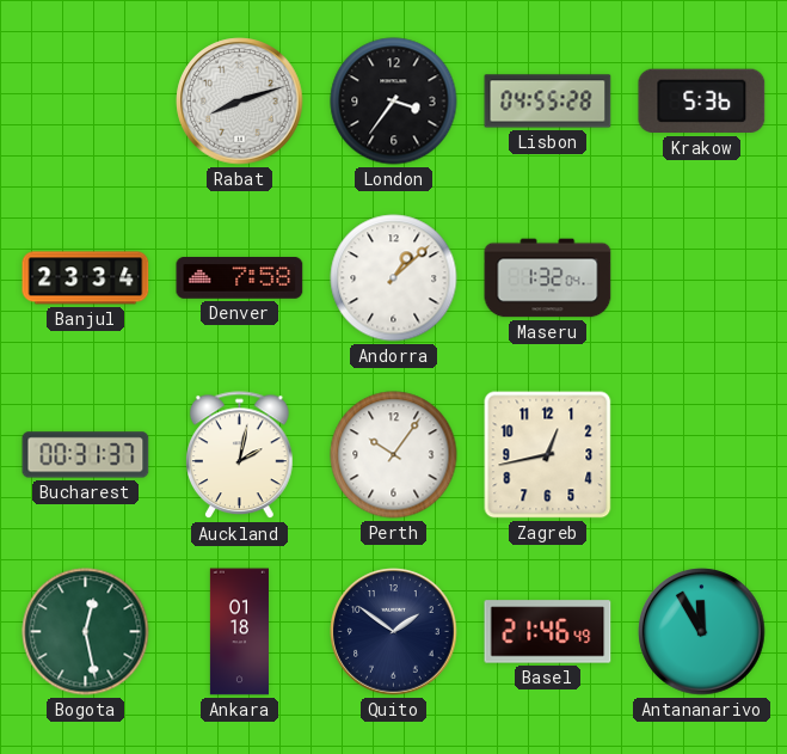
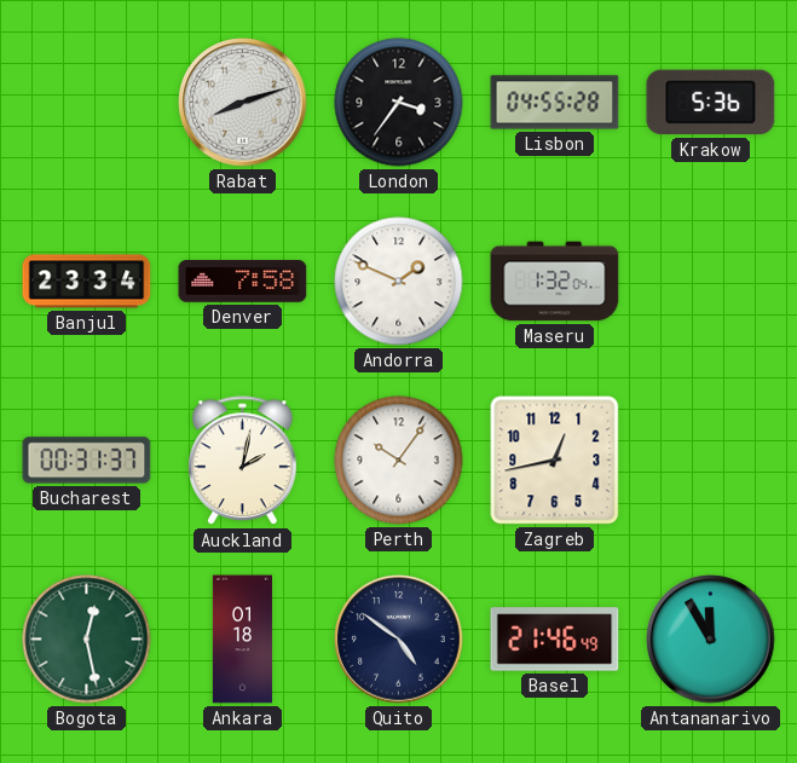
Andorra: 1:08 -> 1:49
Quito: 1:51 -> 4:51
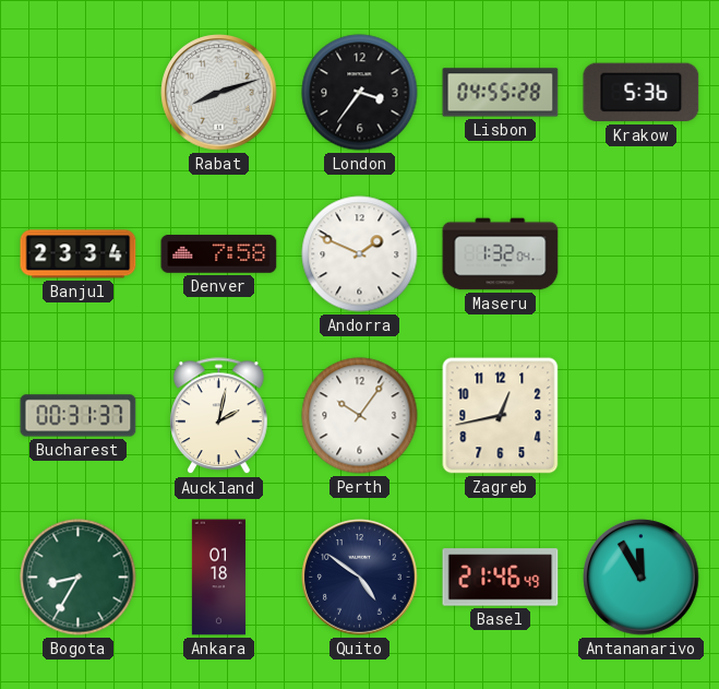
Bogota: 12:28 -> 8:35
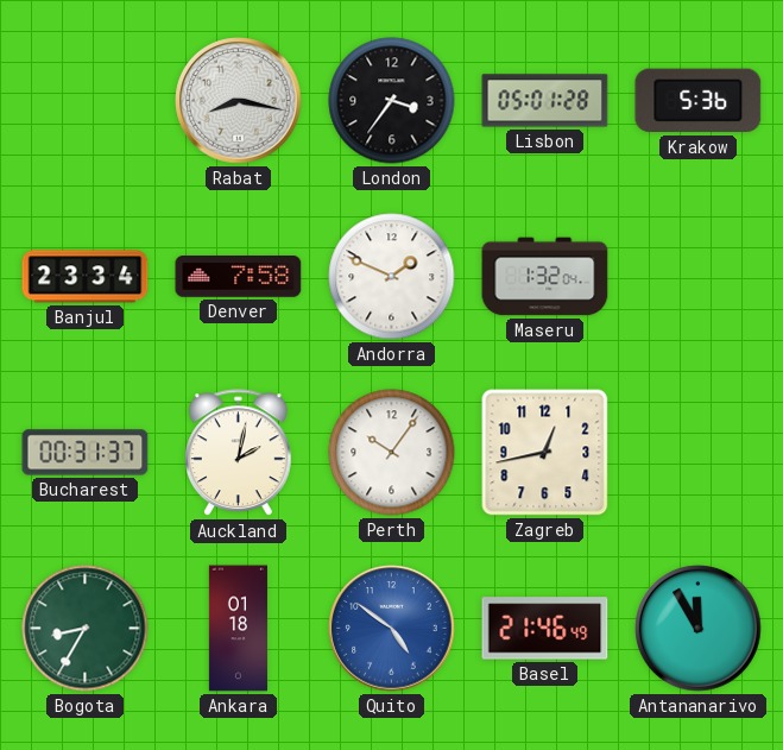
Rabat: 8:12 -> 8:17
Lisbon: 04:55 -> 05:01
Quito dial: navy -> blue
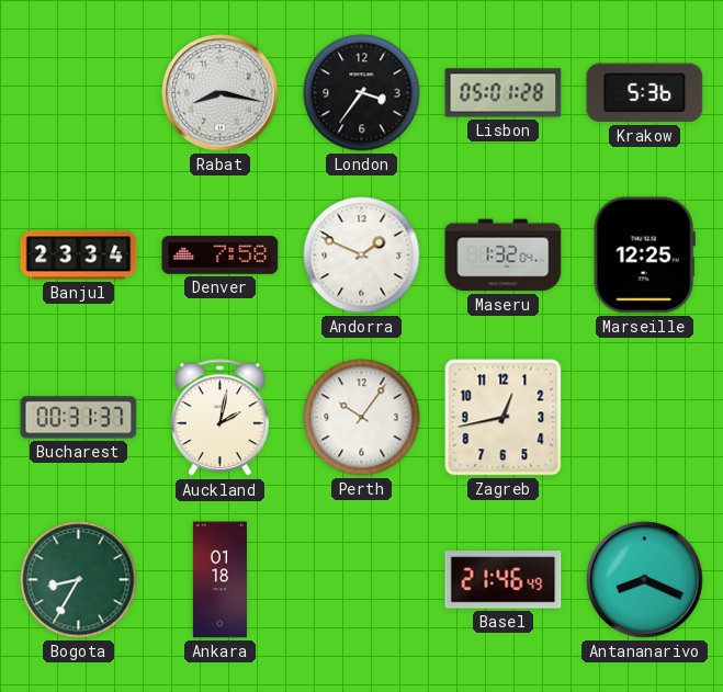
Marseille: none -> 12:25
Quito: 4:51 -> none
Antananarivo: 11:55 -> 8:19
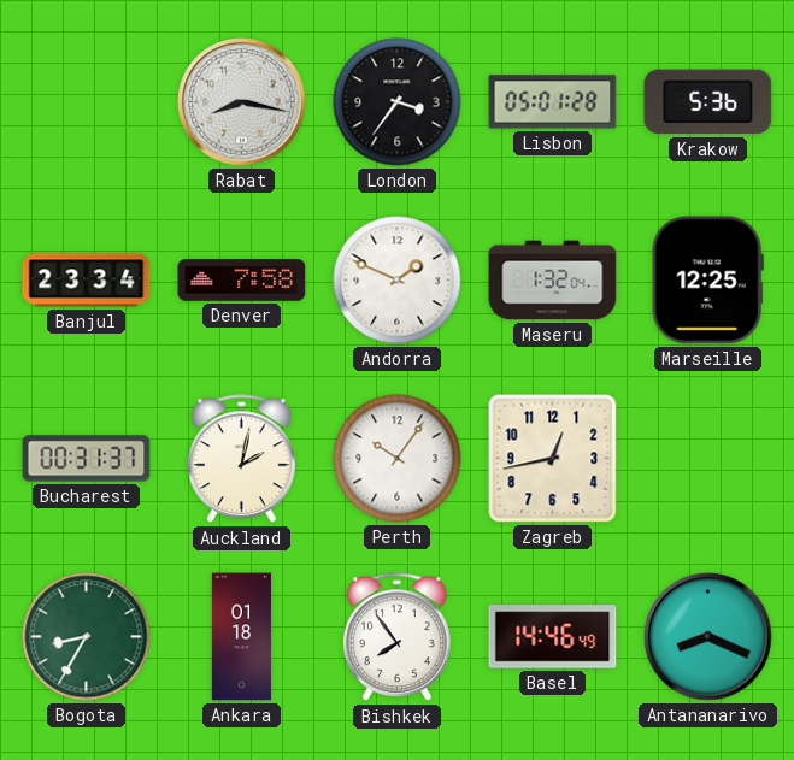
Bishkek: none -> 7:54
Basel: 21:46 -> 14:46
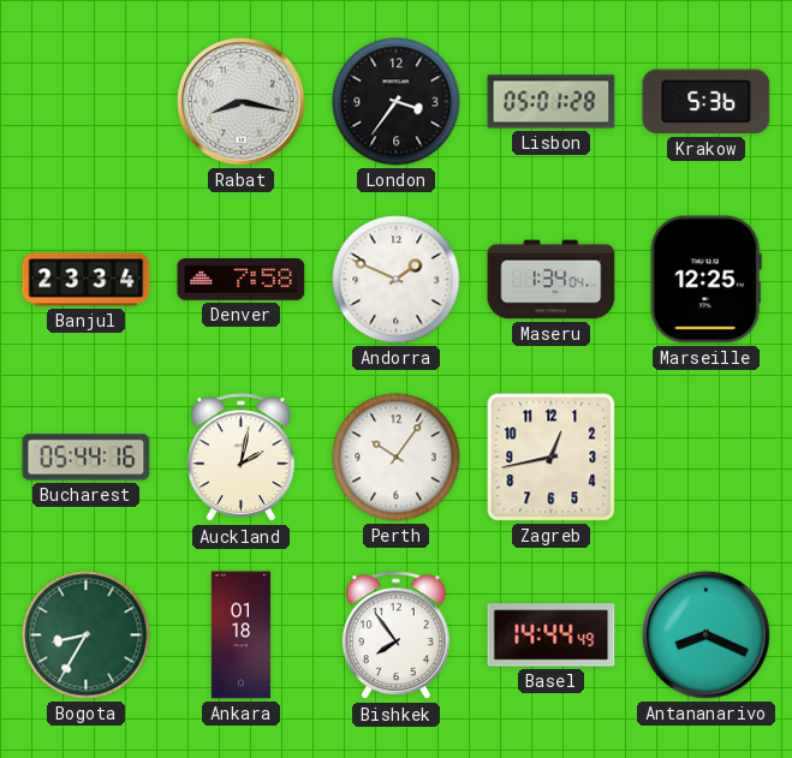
Maseru: 1:32 -> 1:34
Bucharest: 00:31 -> 05:44
Basel: 14:46 -> 14:44
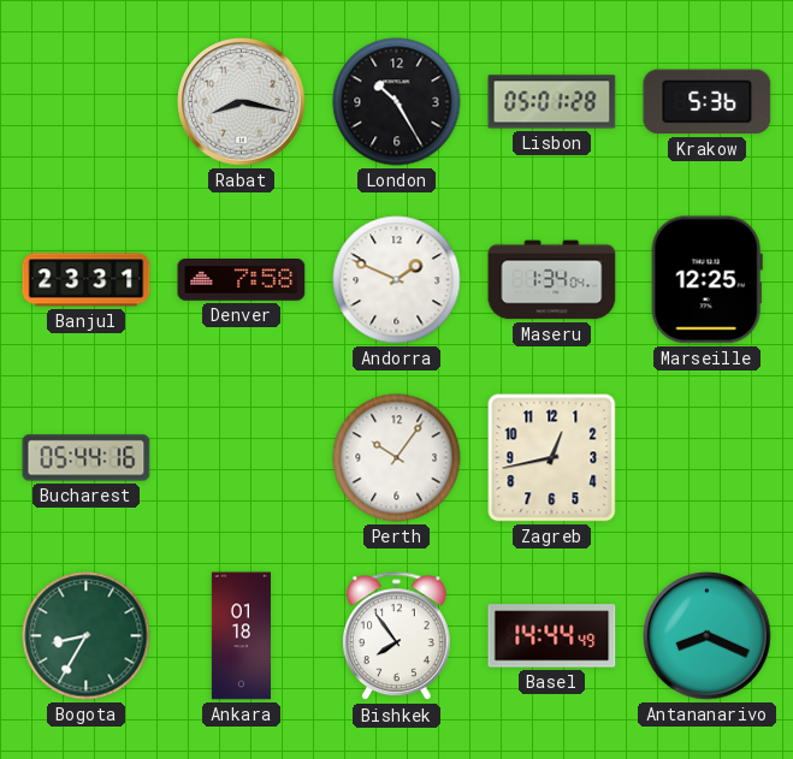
London: 3:36 -> 10:25
Banjul: 23:34 -> 23:31
Auckland: 2:02 -> none
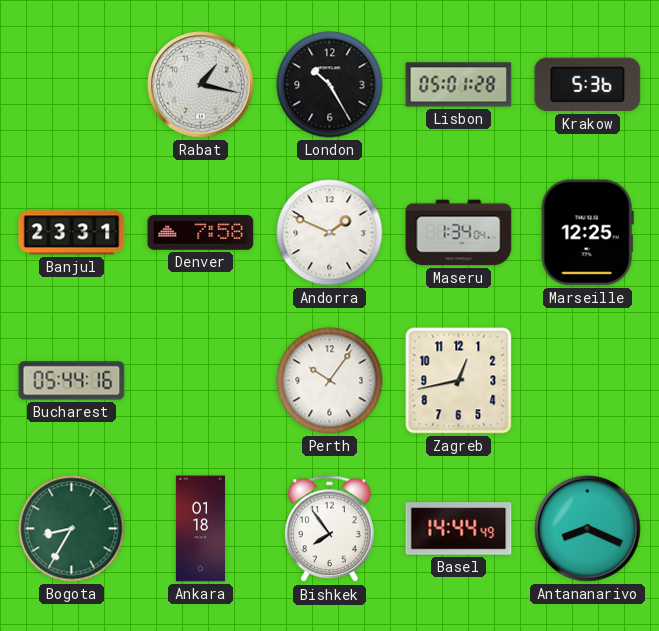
Rabat: 8:17 -> 1:17
